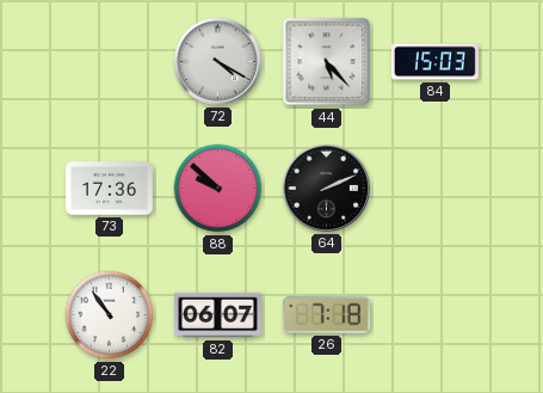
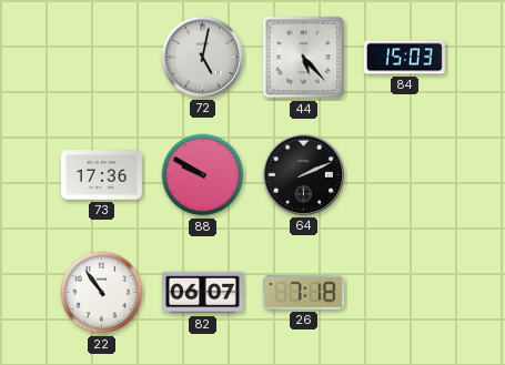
72: 4:20 -> 5:02
88: 9:52 -> 9:50
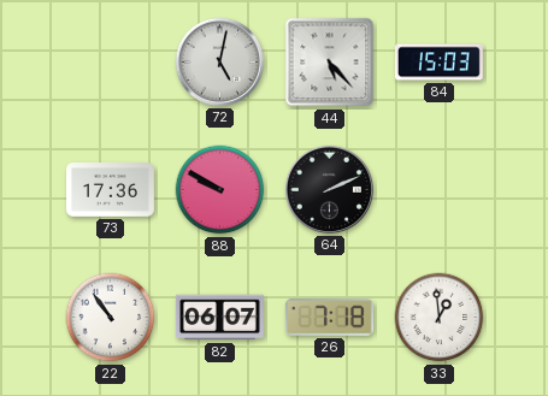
33: none -> 12:59
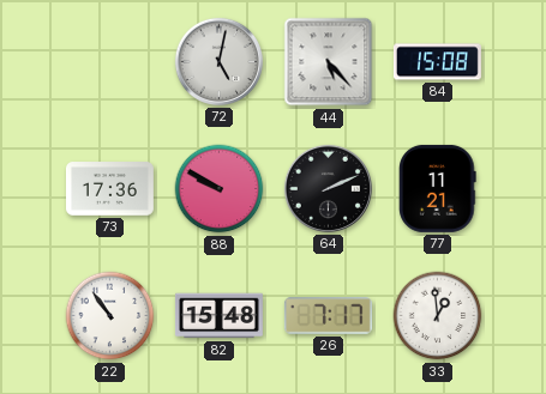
84: 15:03 -> 15:08
77: none -> 11:21
82: 06:07 -> 15:48
26: 7:18 -> 7:17
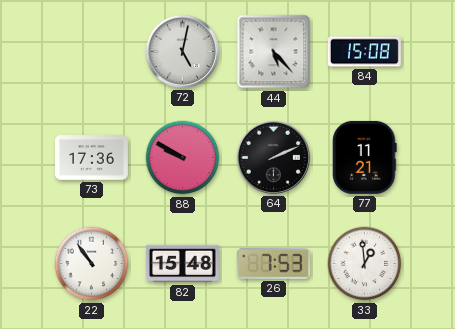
26: 7:17 -> 7:53
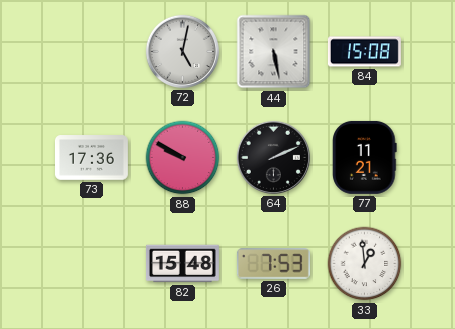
44: 5:23 -> 5:28
22: 10:54 -> none
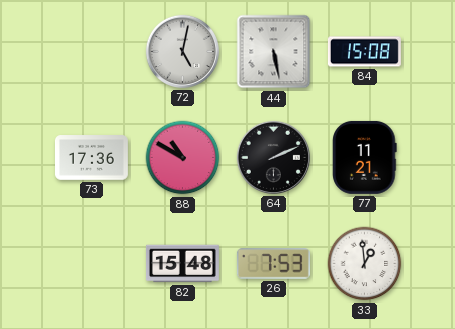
88: 9:50 -> 10:50
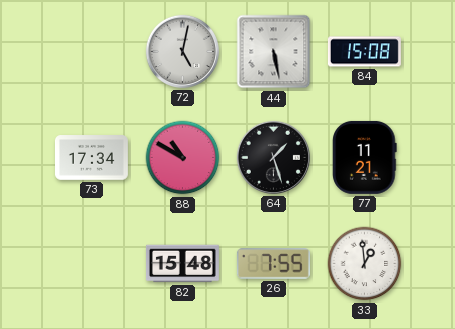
73: 17:36 -> 17:34
64: 2:11 -> 1:27
26: 7:53 -> 7:55
